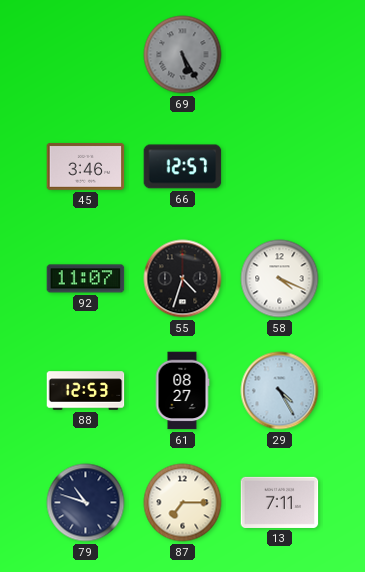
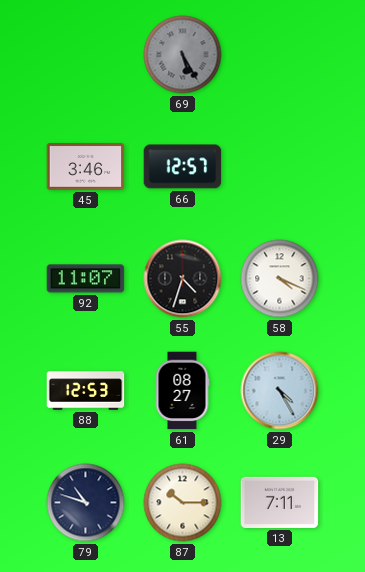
87: 7:15 -> 10:15
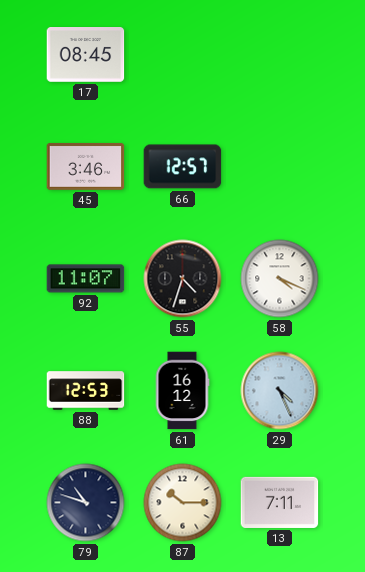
17: none -> 08:45
69: 5:25 -> none
61: 08:27 -> 16:12
29: 4:25 -> 4:26
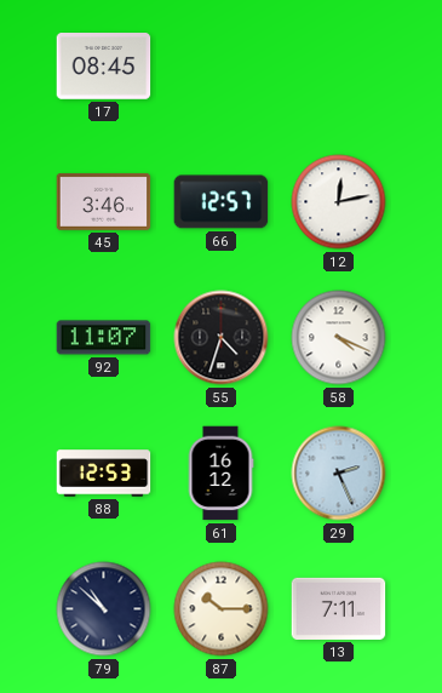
12: none -> 12:13
29: 4:26 -> 2:26
79: 10:48 -> 10:52
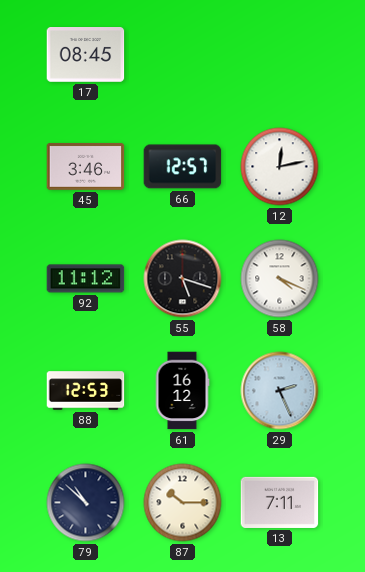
92: 11:07 -> 11:12
55: 4:33 -> 5:18
